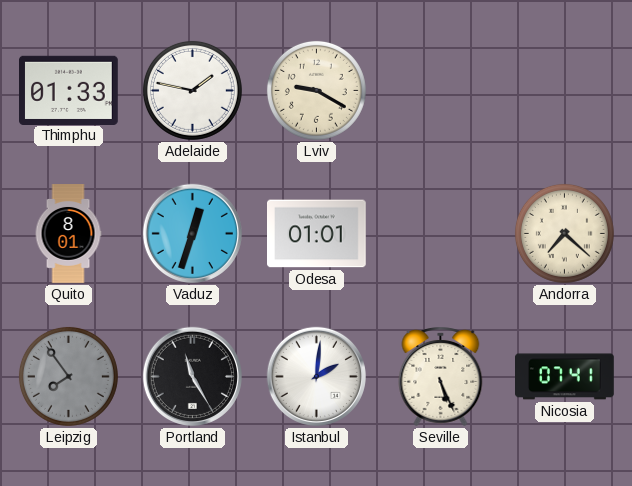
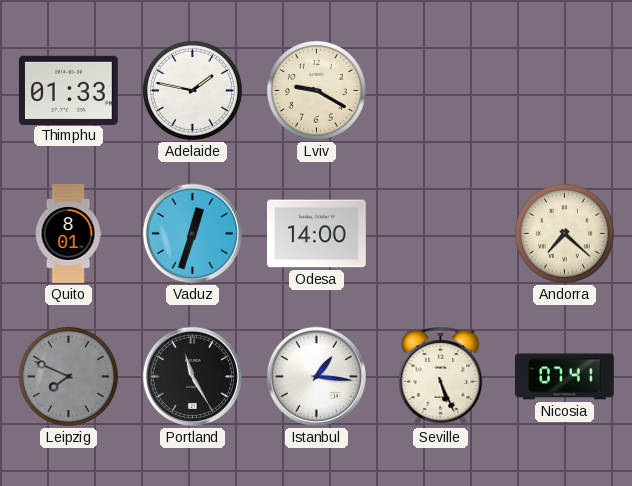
Odesa: 01:01 -> 14:00
Leipzig: 7:54 -> 7:49
Istanbul: 2:01 -> 1:16
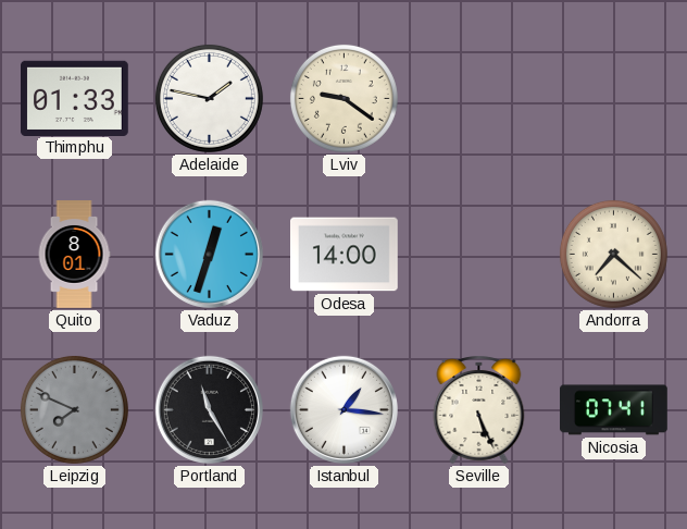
Lviv: 9:20 -> 9:21
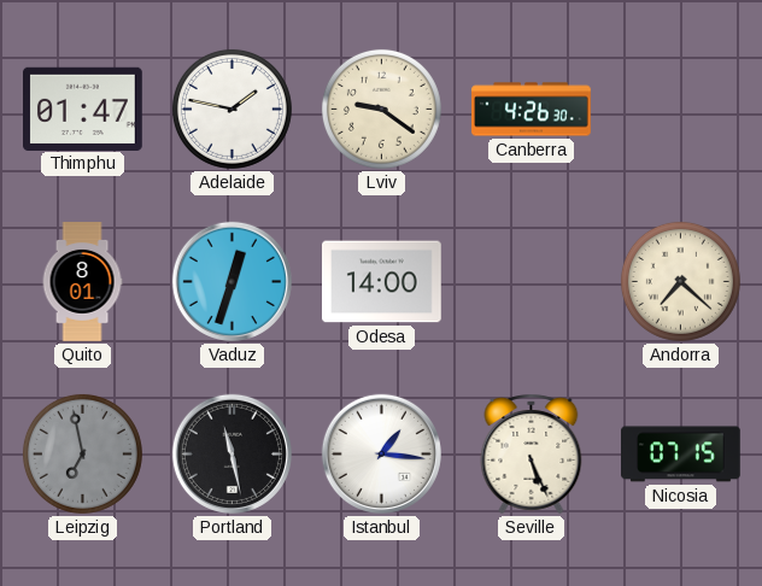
Thimphu: 01:33 -> 01:47
Canberra: none -> 4:26
Leipzig: 7:49 -> 6:58
Portland: 11:25 -> 11:28
Nicosia: 07:41 -> 07:15
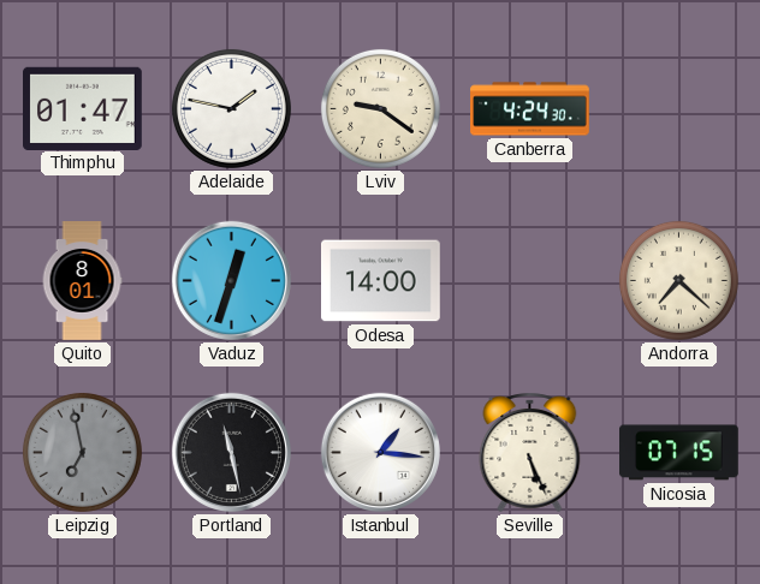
Canberra: 4:26 -> 4:24
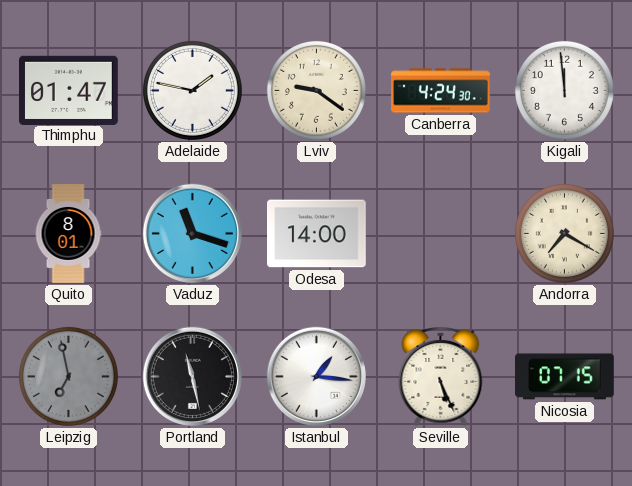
Kigali: none -> 11:59
Vaduz: 12:33 -> 11:18
Andorra: 7:22 -> 7:20
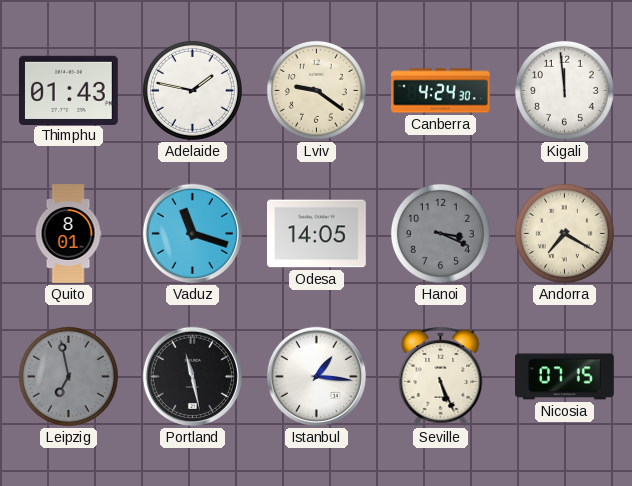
Thimphu: 01:47 -> 01:43
Odesa: 14:00 -> 14:05
Hanoi: none -> 3:19
